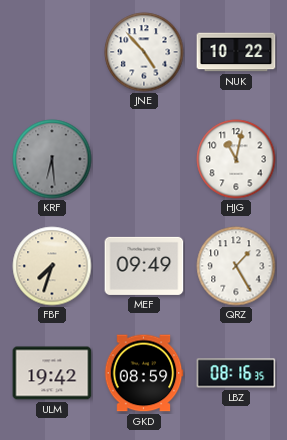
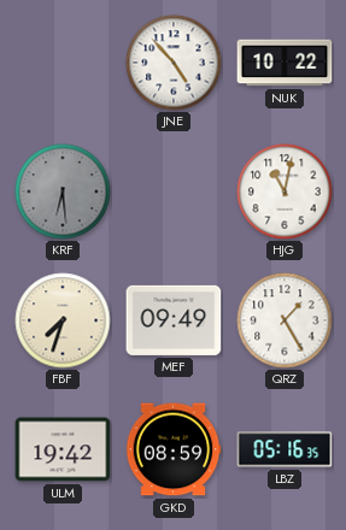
LBZ: 08:16 -> 05:16
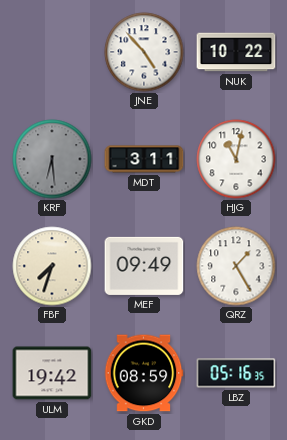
MDT: none -> 3:11
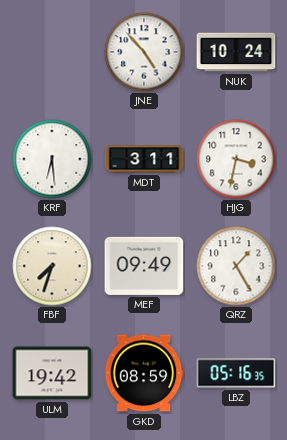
NUK: 10:22 -> 10:24
KRF dial: grey -> white
HJG: 11:02 -> 3:32
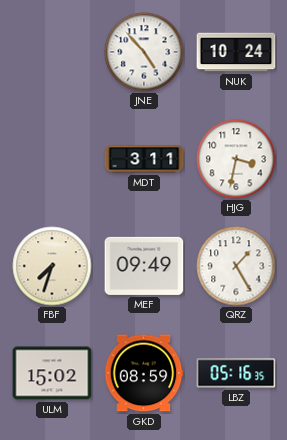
KRF: 6:29 -> none
ULM: 19:42 -> 15:02
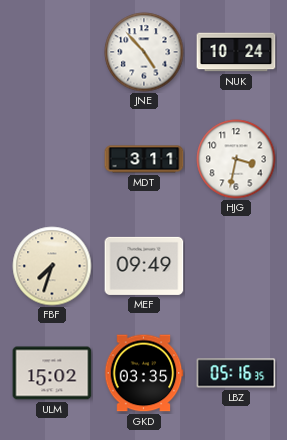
QRZ: 1:25 -> none
GKD: 08:59 -> 03:35
